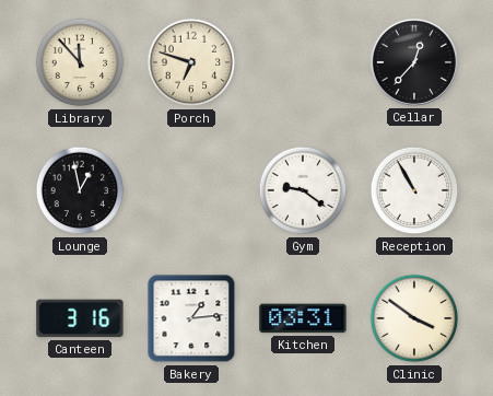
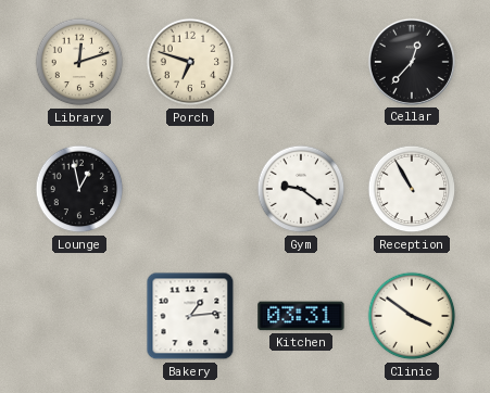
Library: 11:53 -> 12:12
Canteen: 3:16 -> none
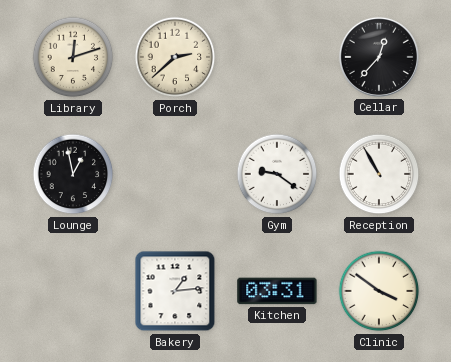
Porch: 6:48 -> 2:38
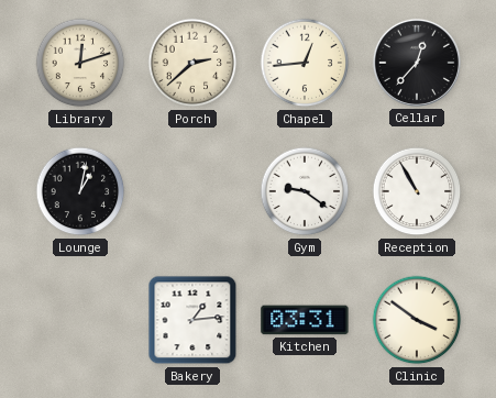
Chapel: none -> 12:44
Lounge: 12:58 -> 1:02
